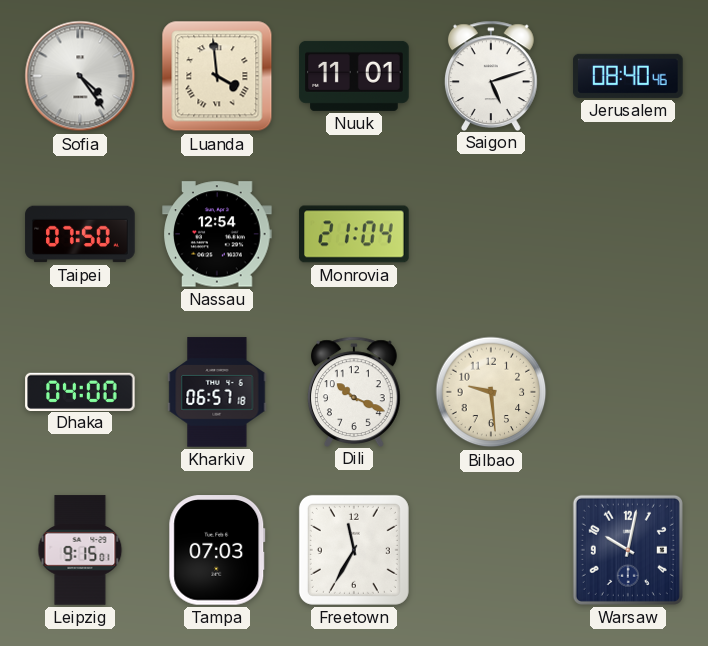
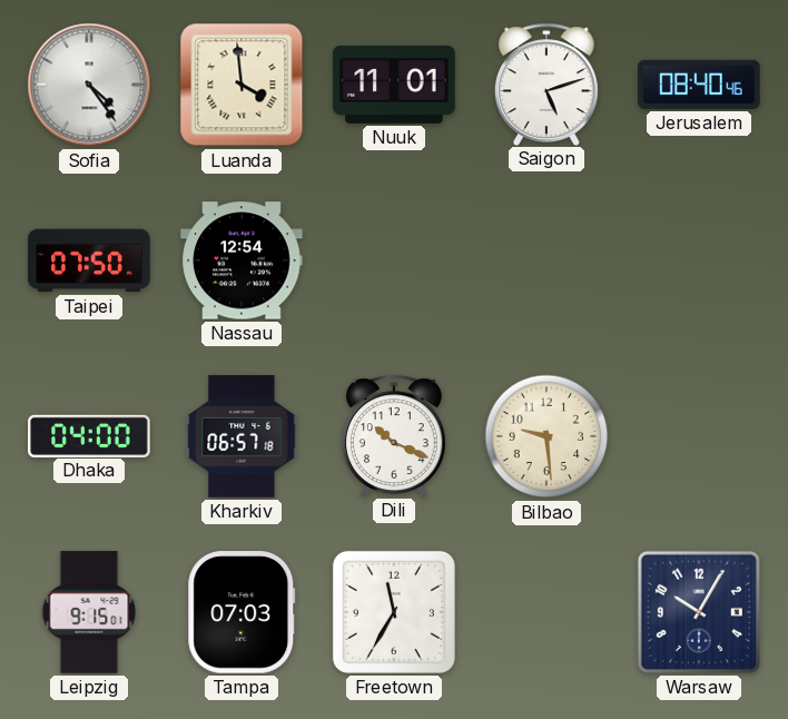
Monrovia: 21:04 -> none
Warsaw: 10:02 -> 10:05
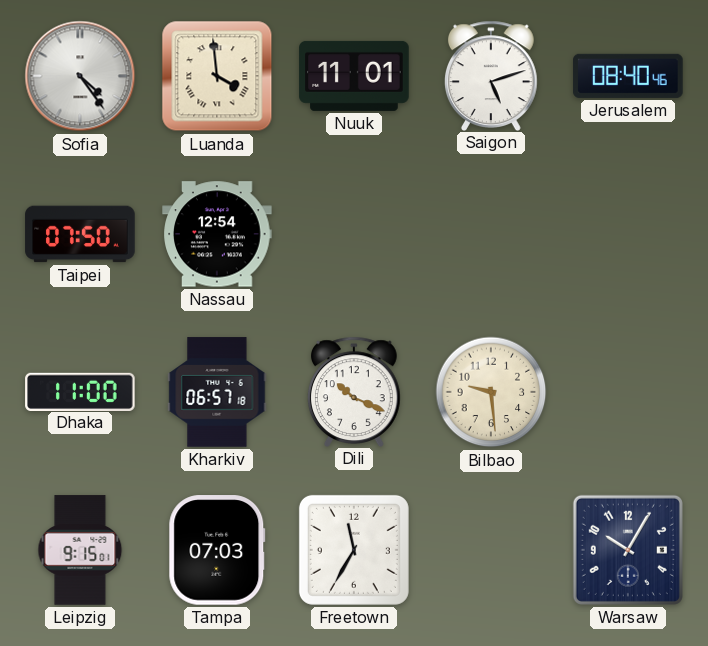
Dhaka: 04:00 -> 11:00
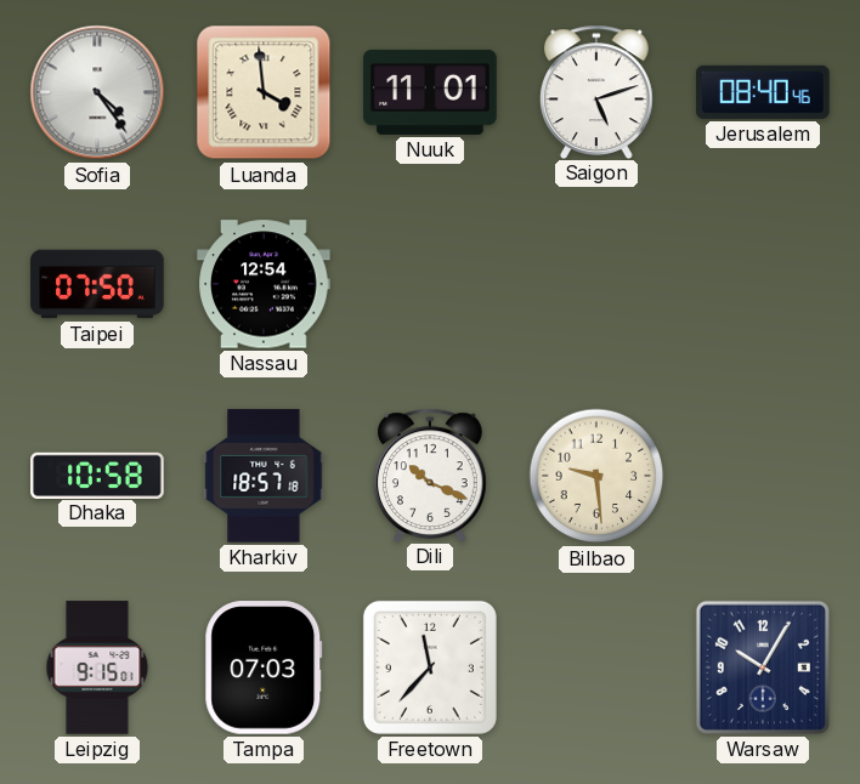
Dhaka: 11:00 -> 10:58
Kharkiv: 06:57 -> 18:57
Freetown: 11:35 -> 11:37
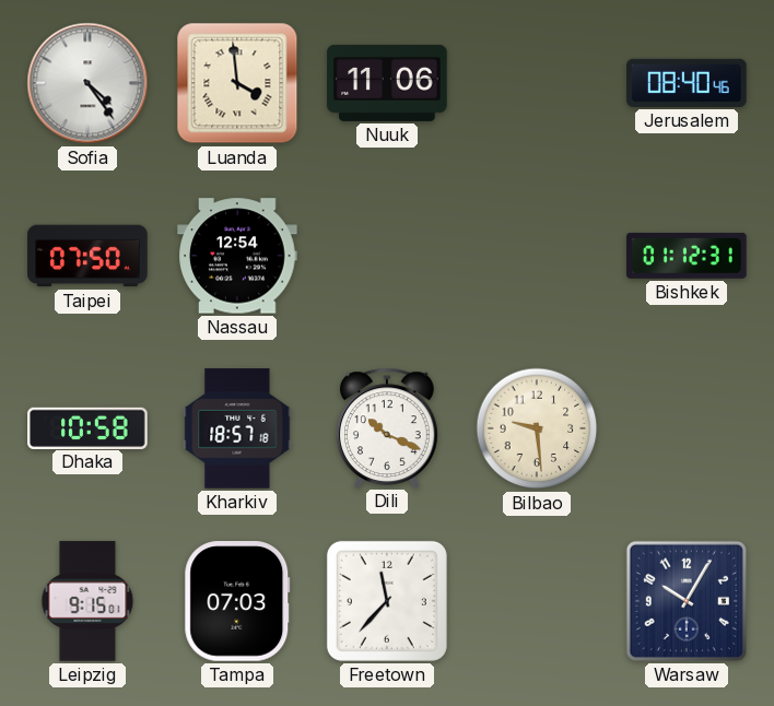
Nuuk: 11:01 -> 11:06
Saigon: 5:12 -> none
Bishkek: none -> 01:12
